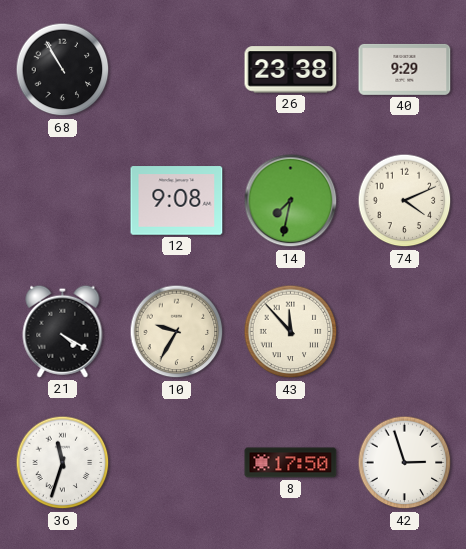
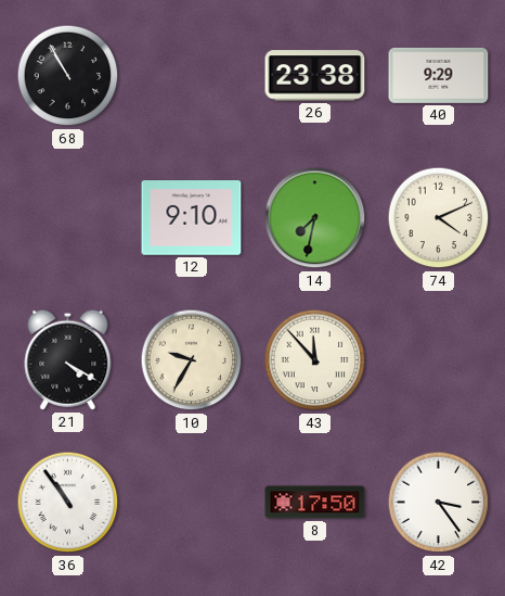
12: 9:08 -> 9:10
36: 11:33 -> 10:54
42: 2:57 -> 3:24
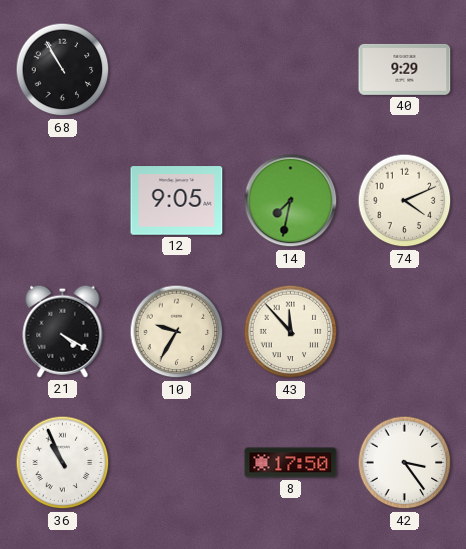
26: 23:38 -> none
12: 9:10 -> 9:05
36: 10:54 -> 10:56
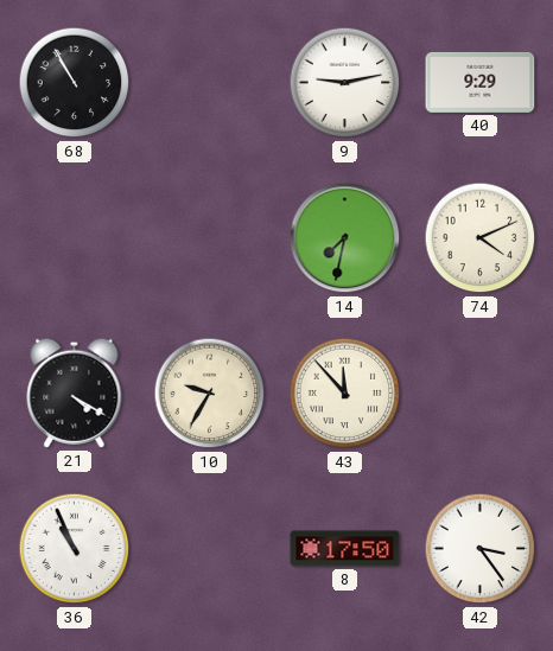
9: none -> 9:13
12: 9:05 -> none
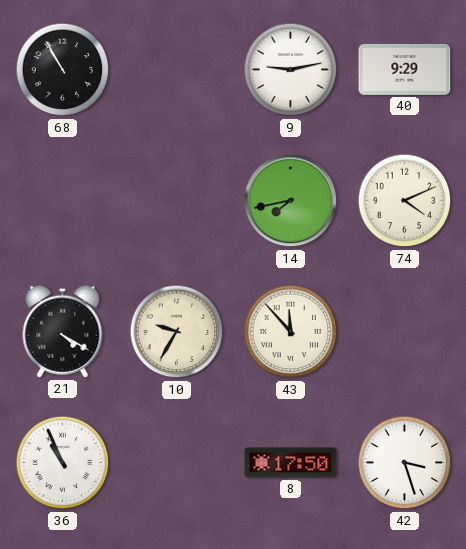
14: 7:32 -> 7:43
42: 3:24 -> 3:27
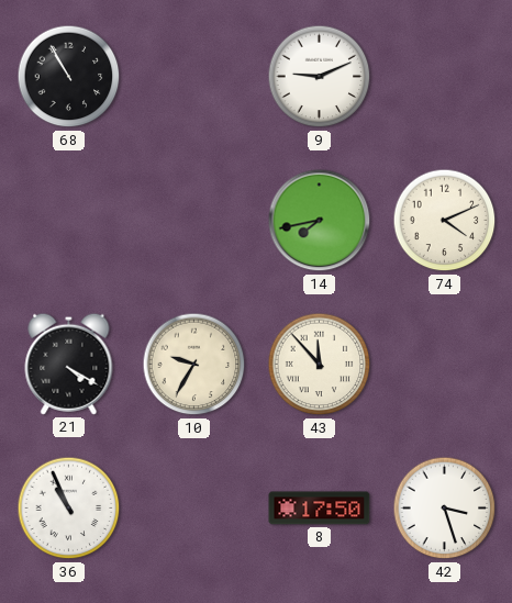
9: 9:13 -> 9:11
40: 9:29 -> none
